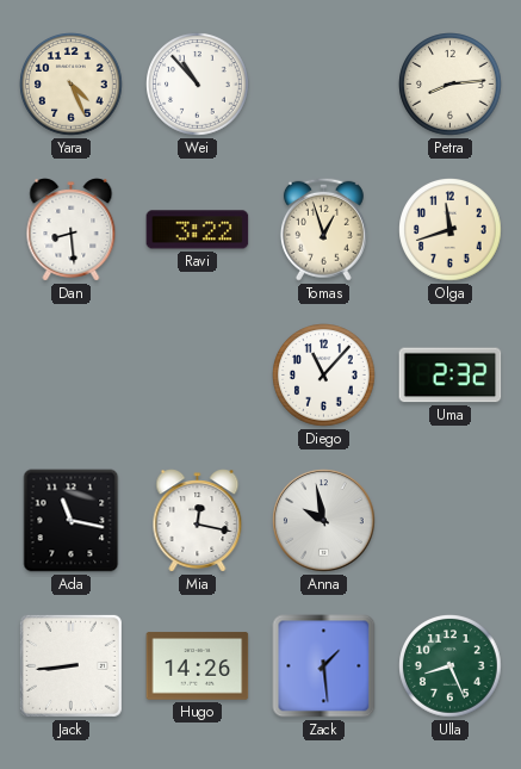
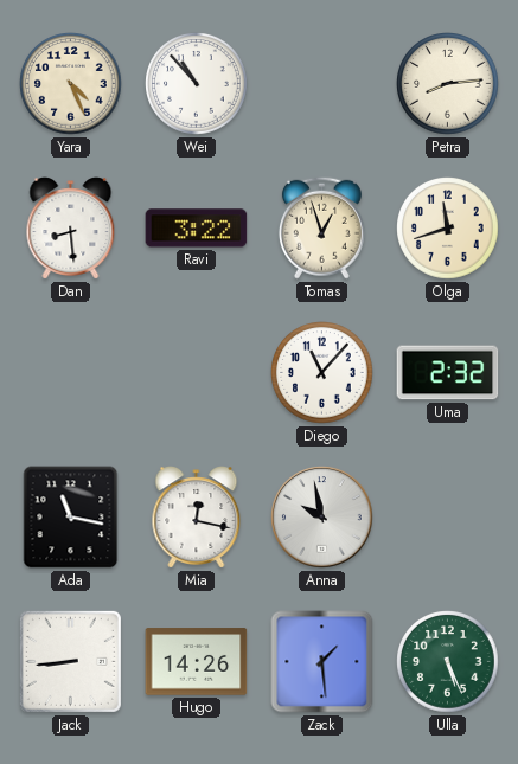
Ulla: 8:26 -> 5:26
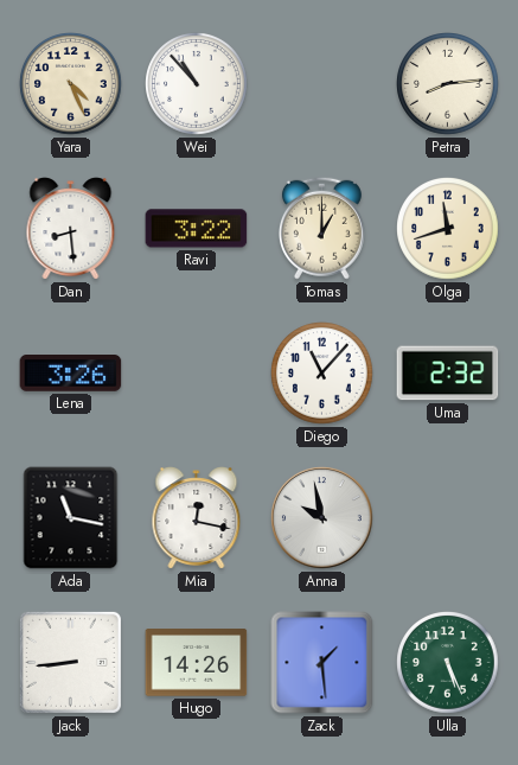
Tomas: 12:57 -> 1:00
Lena: none -> 3:26
